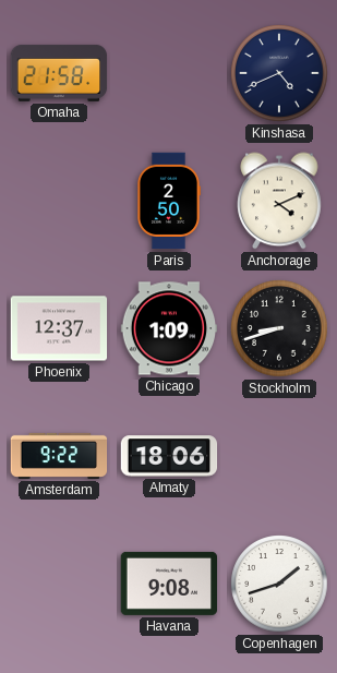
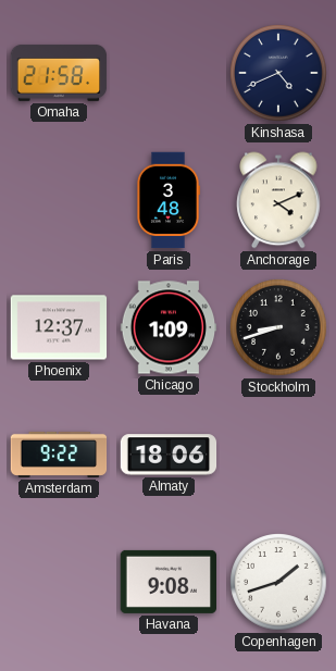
Paris: 2:50 -> 3:48
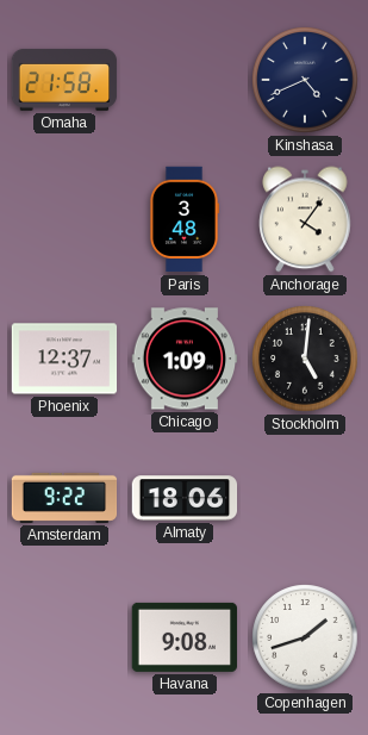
Anchorage: 4:11 -> 4:06
Stockholm: 8:42 -> 5:01
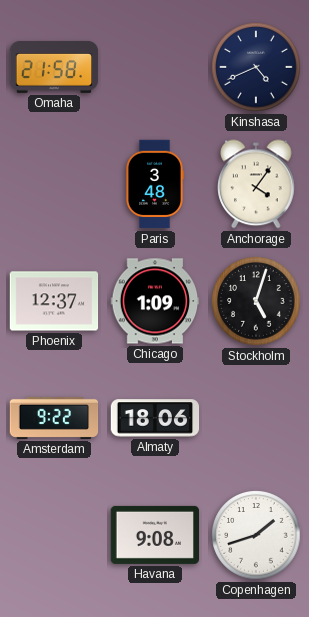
Stockholm: 5:01 -> 5:03
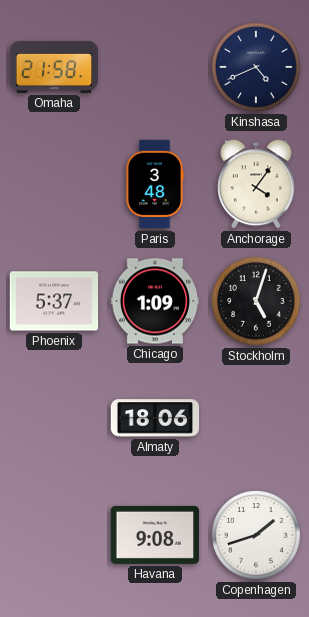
Phoenix: 12:37 -> 5:37
Amsterdam: 9:22 -> none
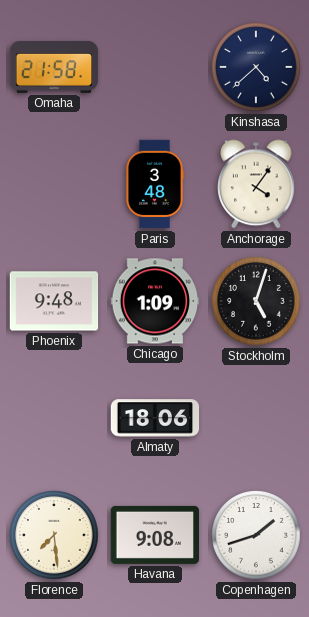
Kinshasa: 4:41 -> 4:38
Phoenix: 5:37 -> 9:48
Florence: none -> 7:29
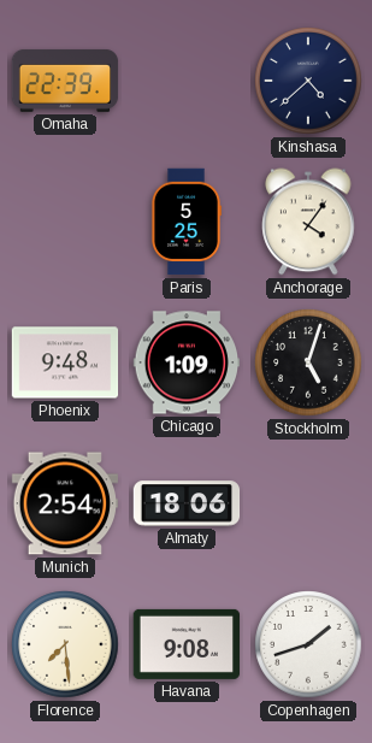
Omaha: 21:58 -> 22:39
Paris: 3:48 -> 5:25
Munich: none -> 2:54
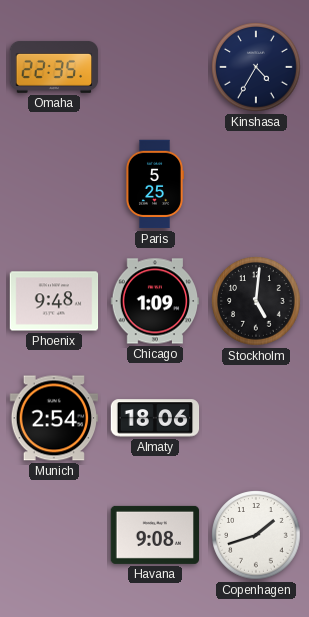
Omaha: 22:39 -> 22:35
Kinshasa: 4:38 -> 4:35
Anchorage: 4:06 -> none
Stockholm: 5:03 -> 5:01
Florence: 7:29 -> none
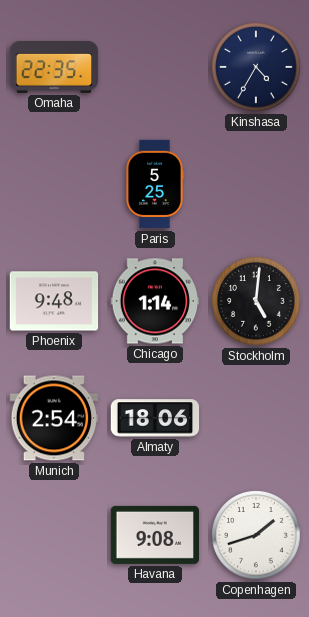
Chicago: 1:09 -> 1:14
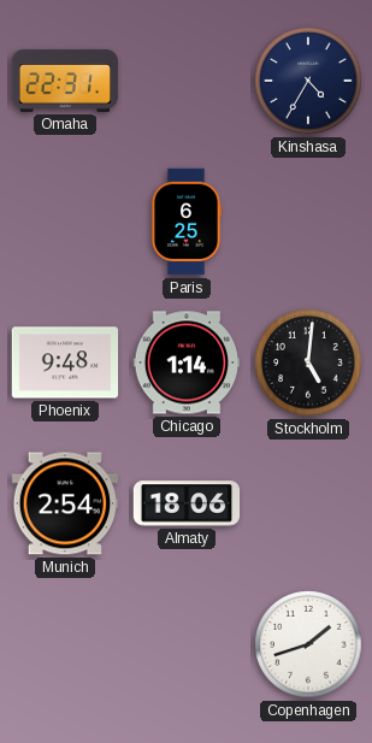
Omaha: 22:35 -> 22:31
Paris: 5:25 -> 6:25
Havana: 9:08 -> none
